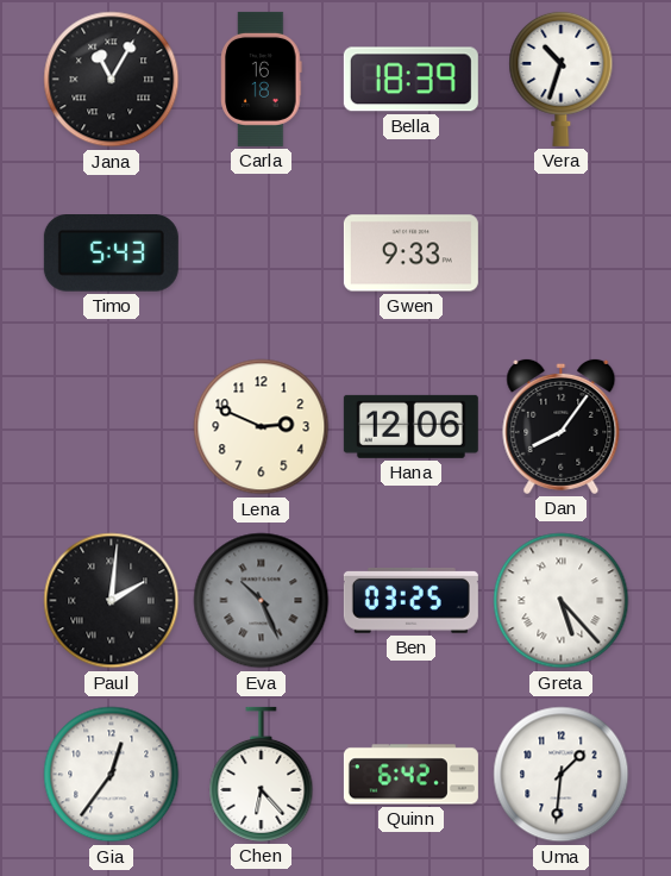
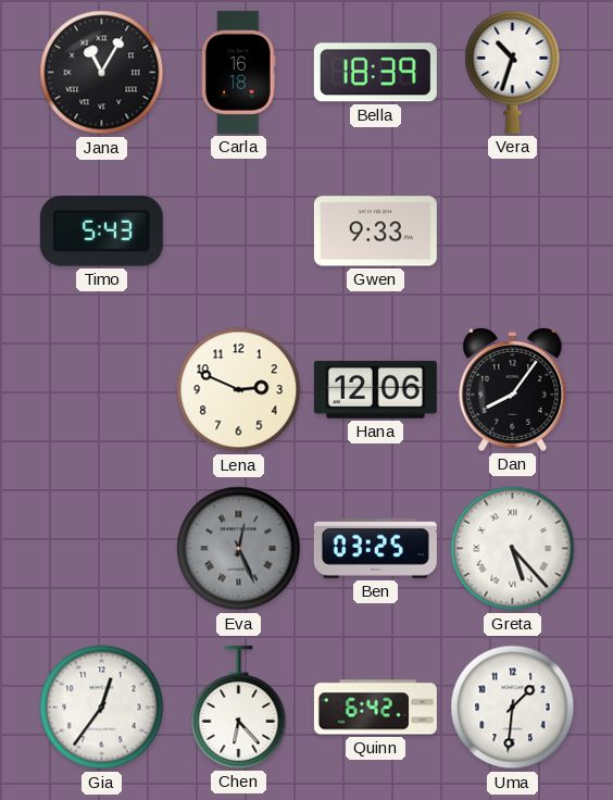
Paul: 2:01 -> none
Eva: 10:26 -> 12:26
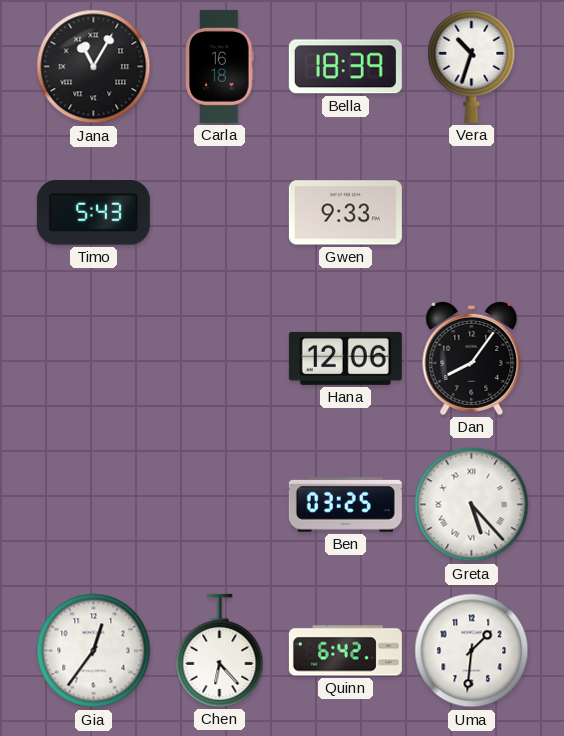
Lena: 2:49 -> none
Eva: 12:26 -> none
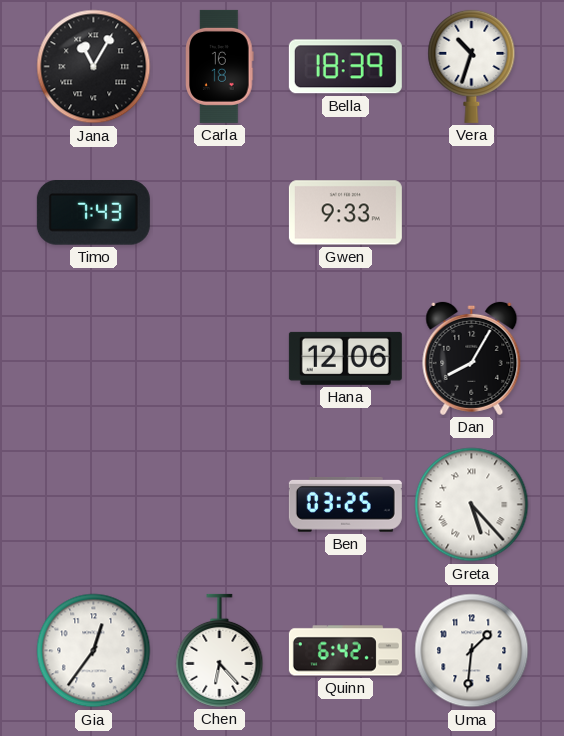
Timo: 5:43 -> 7:43
Dan: 8:06 -> 8:05
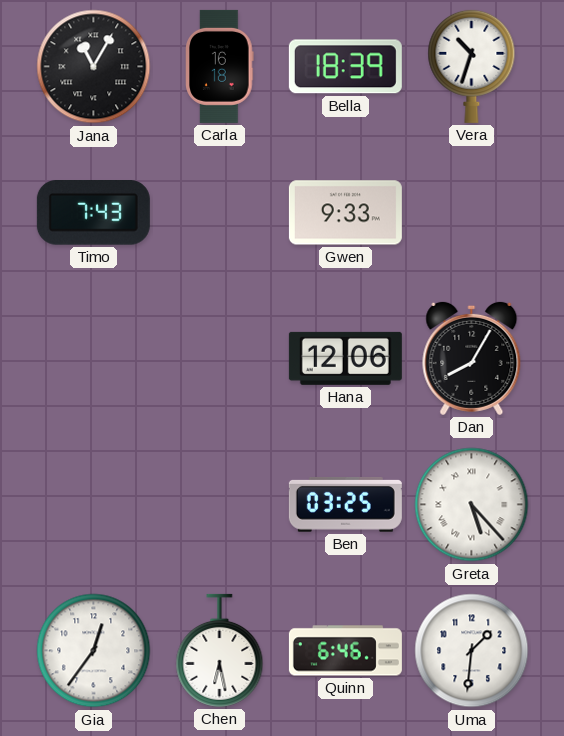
Chen: 6:23 -> 6:28
Quinn: 6:42 -> 6:46
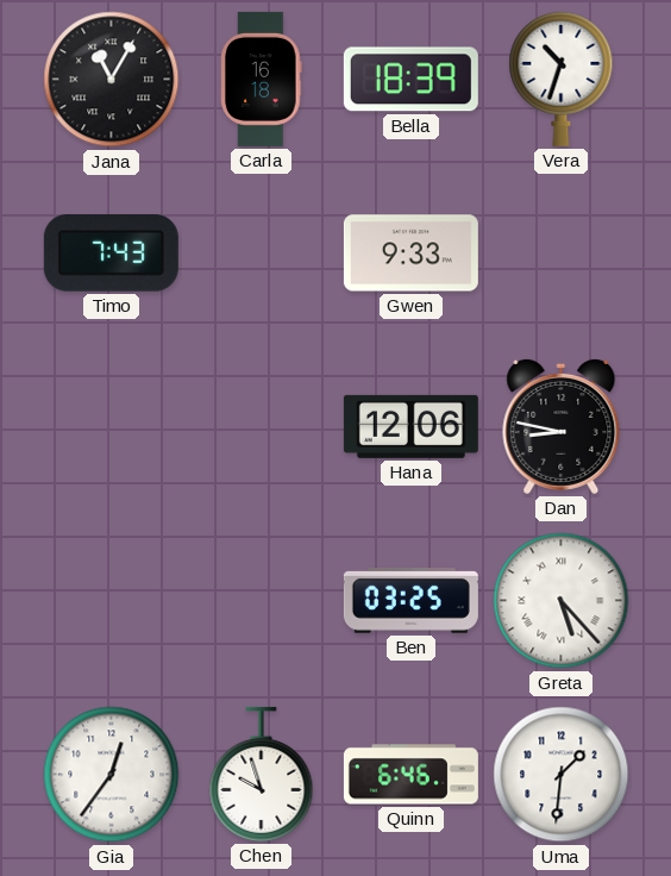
Dan: 8:05 -> 8:47
Chen: 6:28 -> 9:57
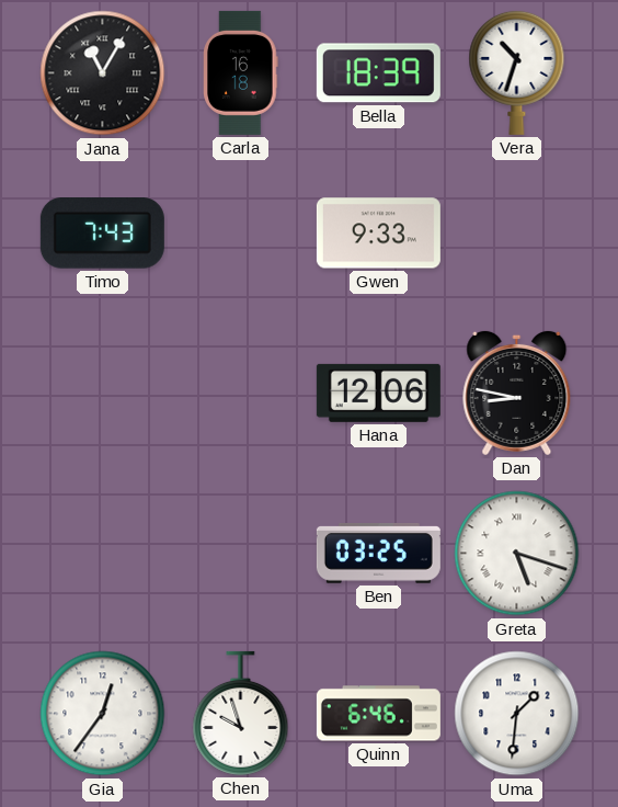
Greta: 5:23 -> 5:18
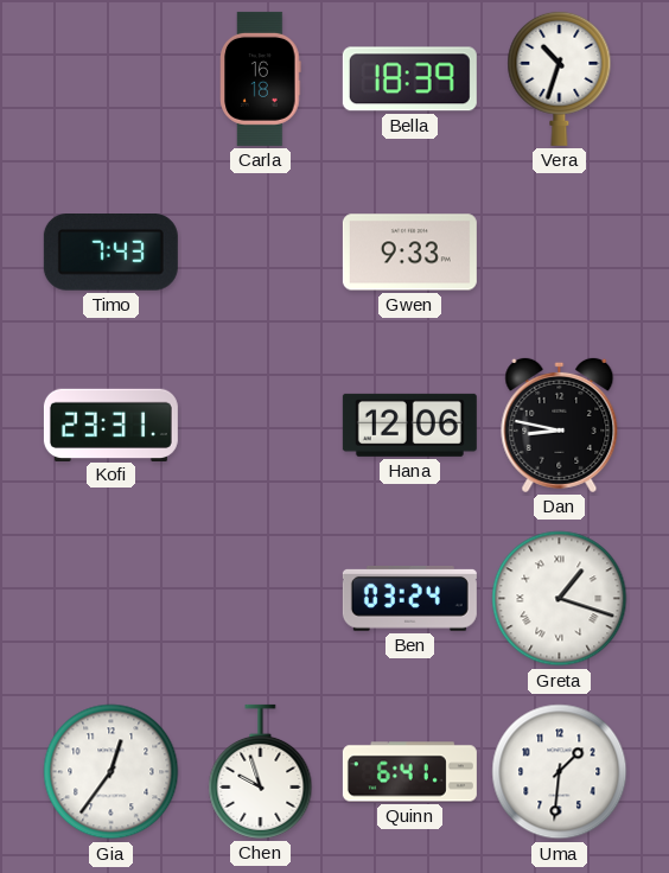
Jana: 11:05 -> none
Kofi: none -> 23:31
Ben: 03:25 -> 03:24
Greta: 5:18 -> 1:18
Quinn: 6:46 -> 6:41
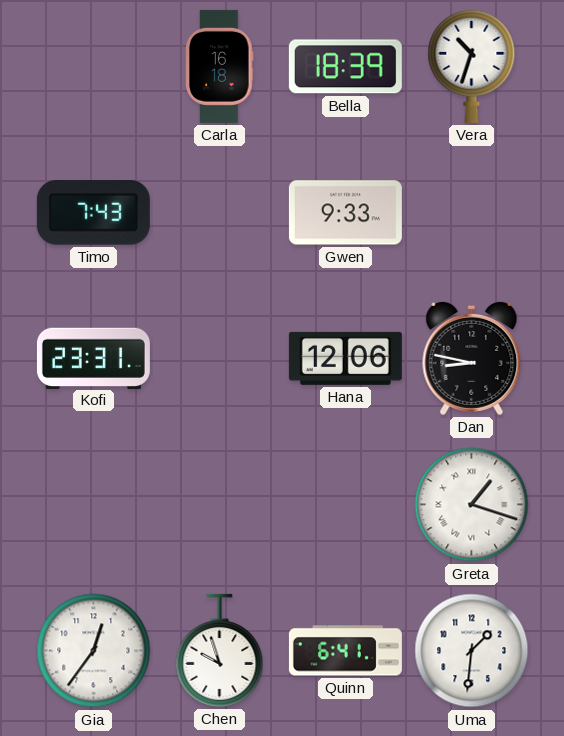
Ben: 03:24 -> none
